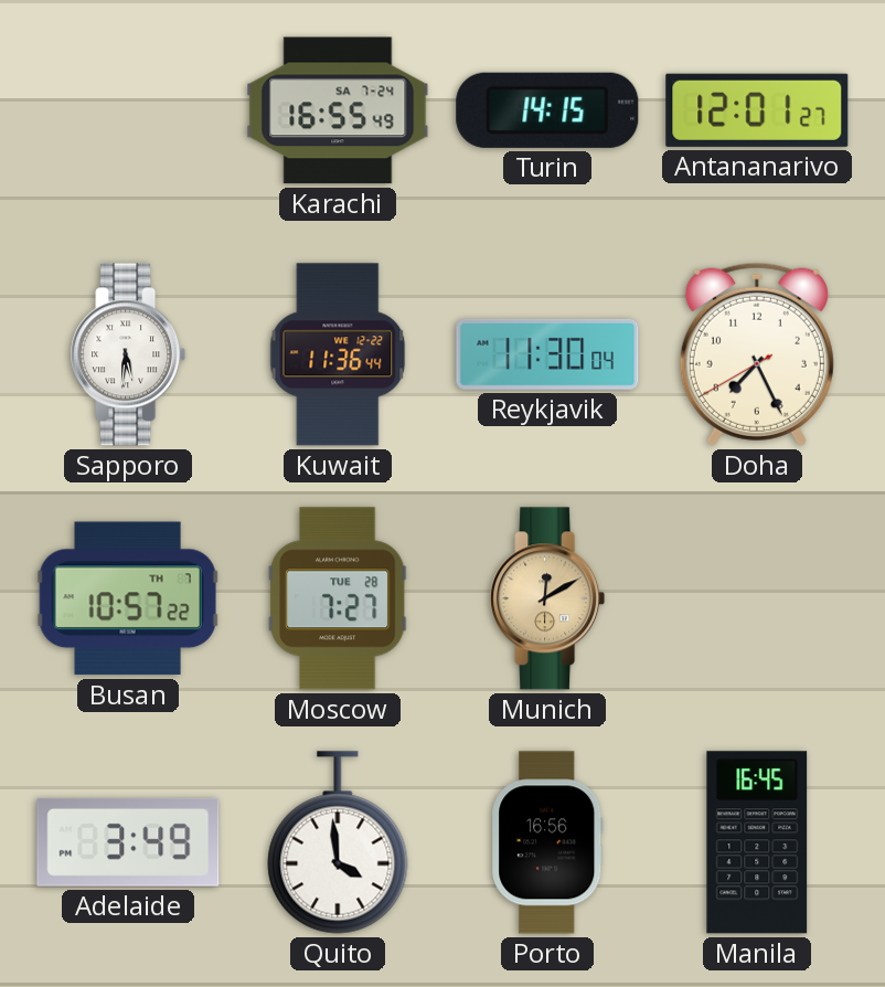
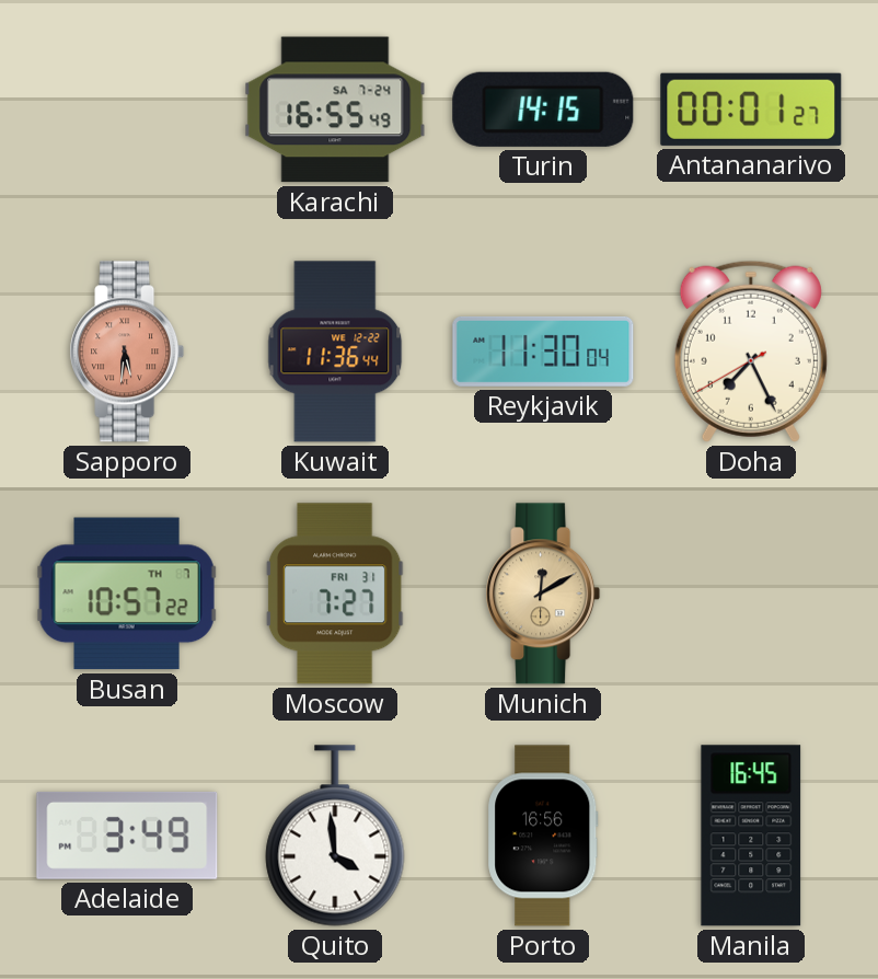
Antananarivo: 12:01 -> 00:01
Sapporo dial: white -> salmon
Moscow date: TUE 28 -> FRI 31
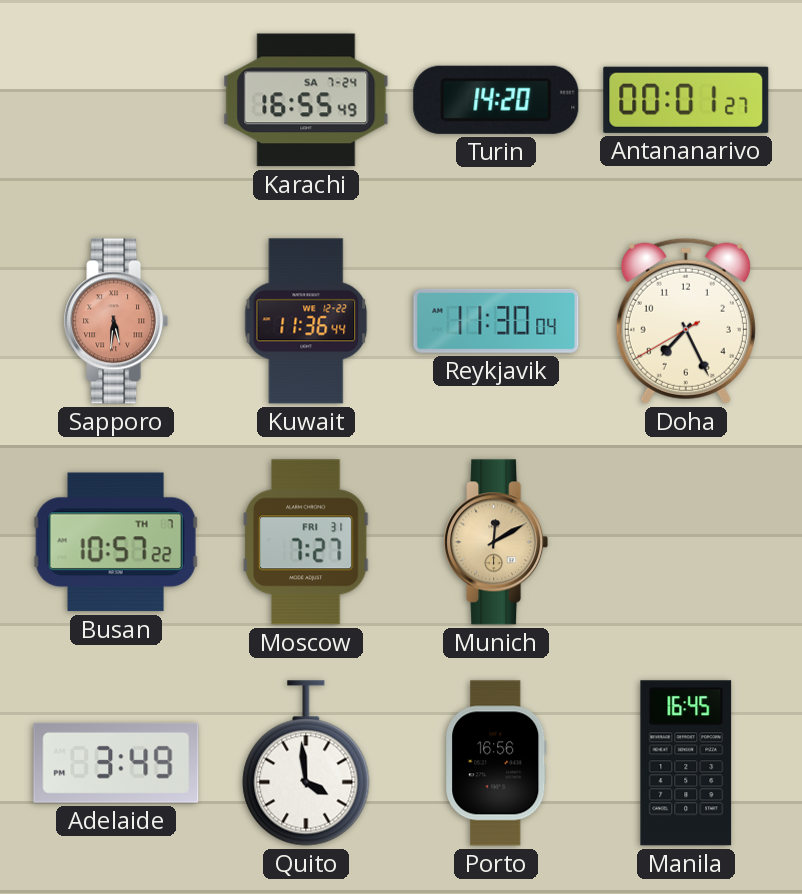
Turin: 14:15 -> 14:20
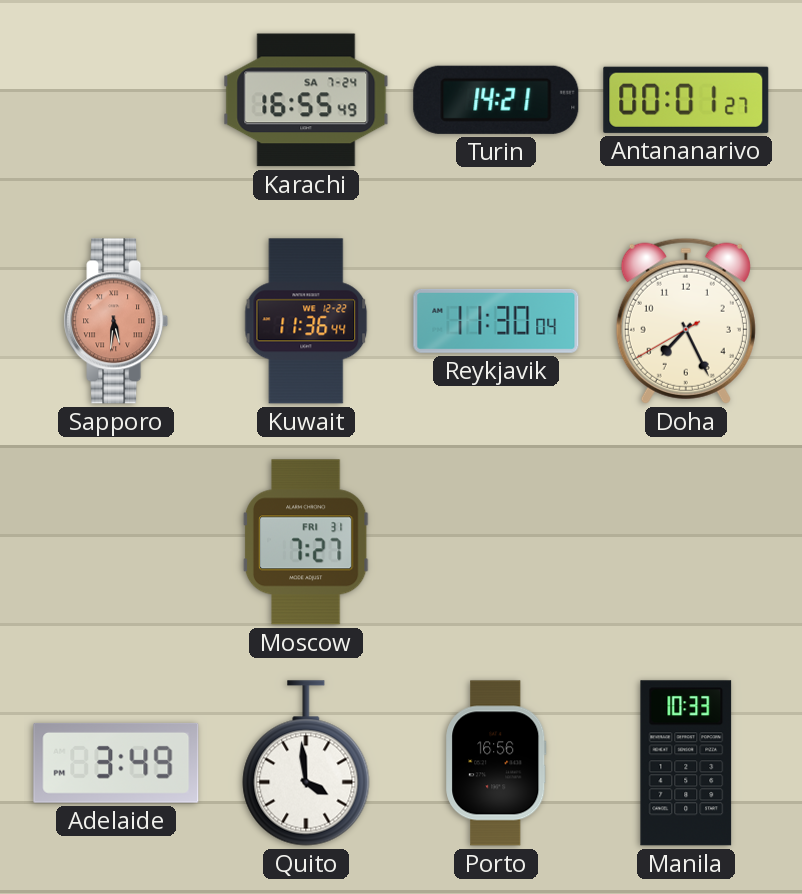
Turin: 14:20 -> 14:21
Busan: 10:57 -> none
Munich: 12:10 -> none
Manila: 16:45 -> 10:33
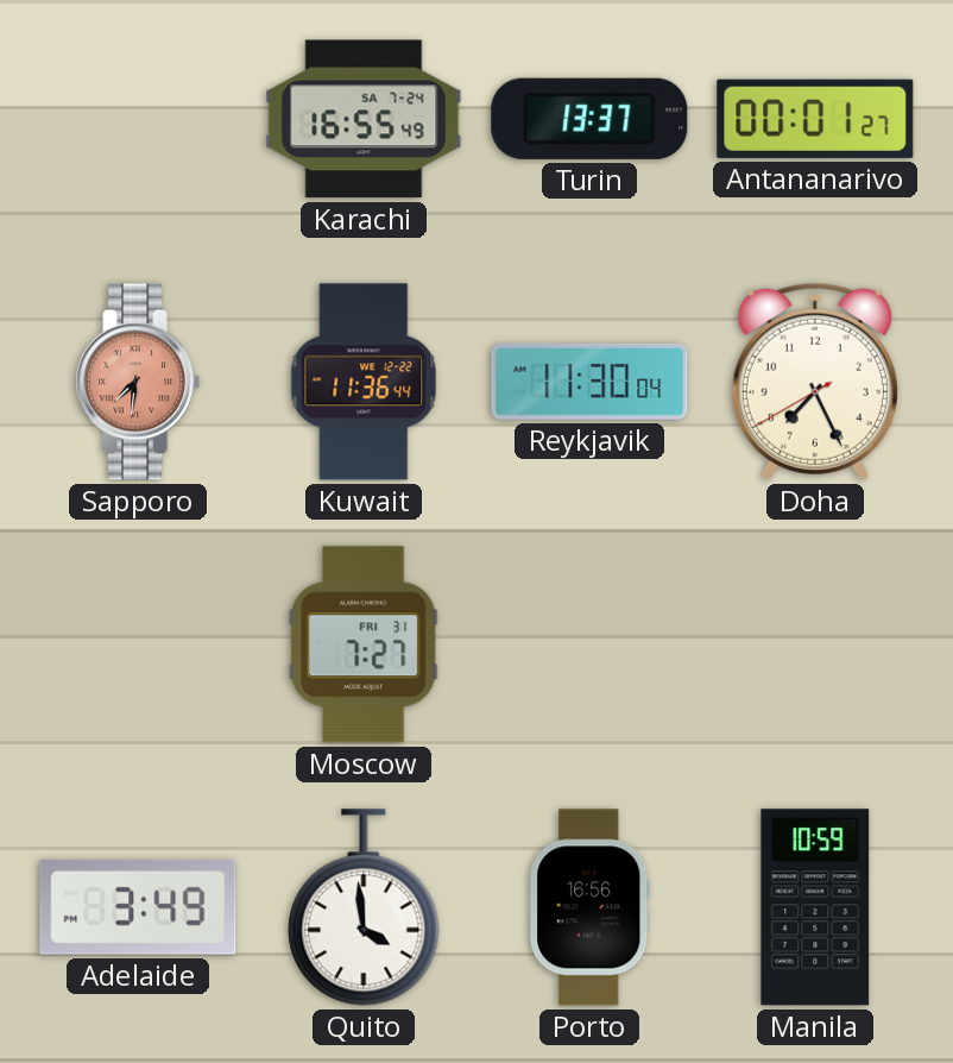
Turin: 14:21 -> 13:37
Sapporo: 5:31 -> 7:31
Manila: 10:33 -> 10:59
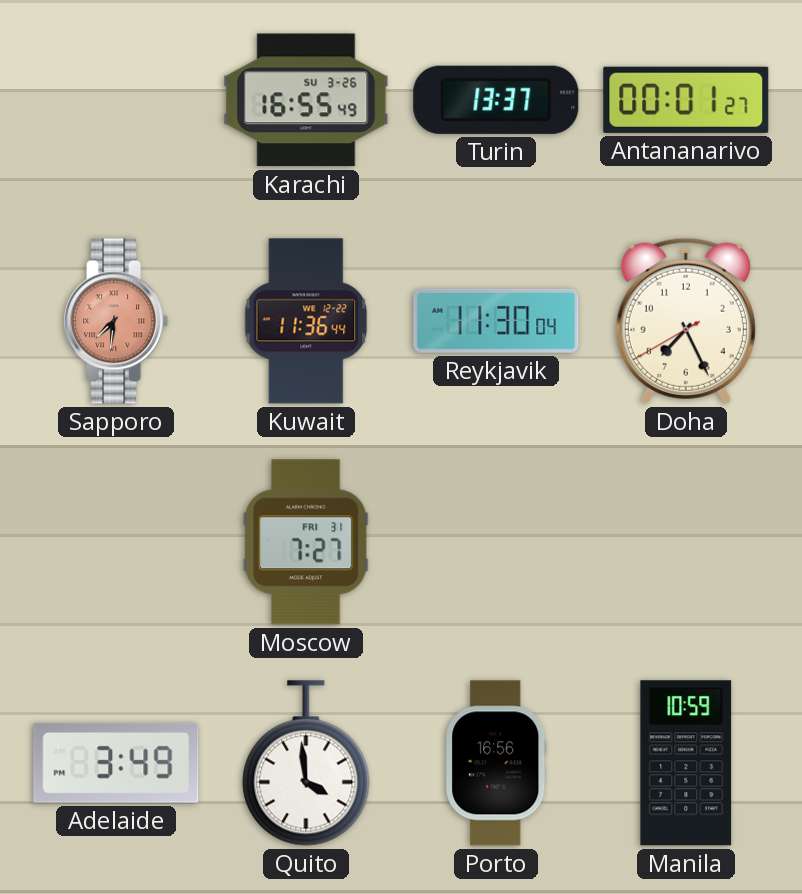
Karachi date: SA 7-24 -> SU 3-26
